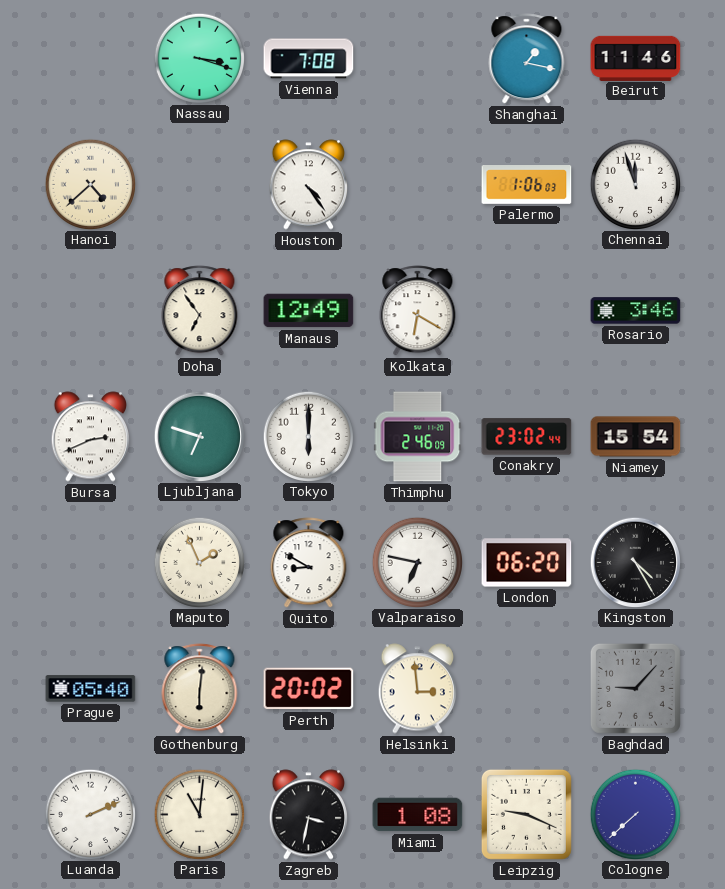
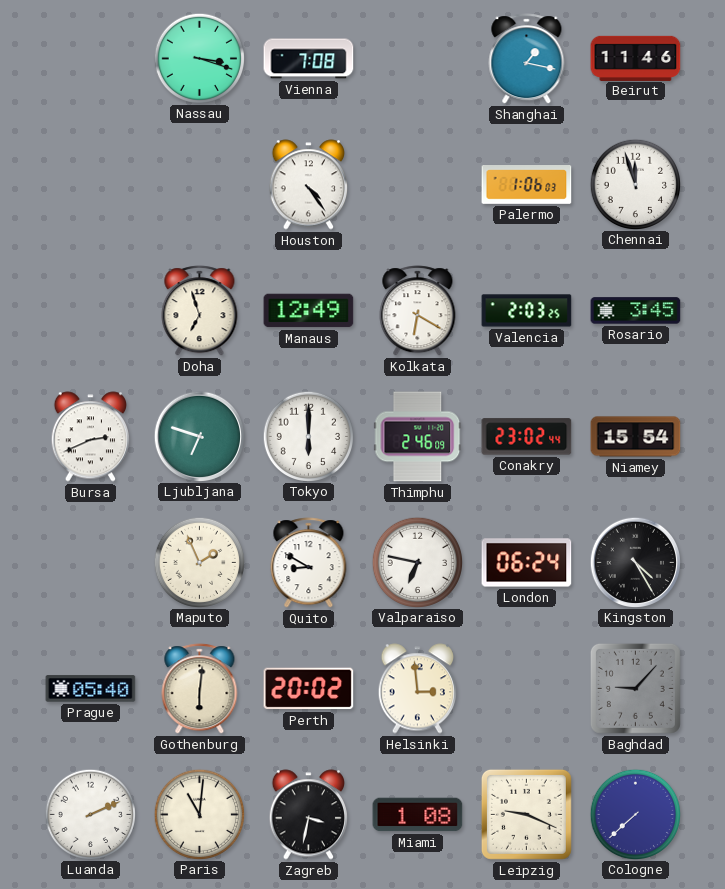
Hanoi: 4:38 -> none
Doha: 6:54 -> 6:57
Valencia: none -> 2:03
Rosario: 3:46 -> 3:45
London: 06:20 -> 06:24
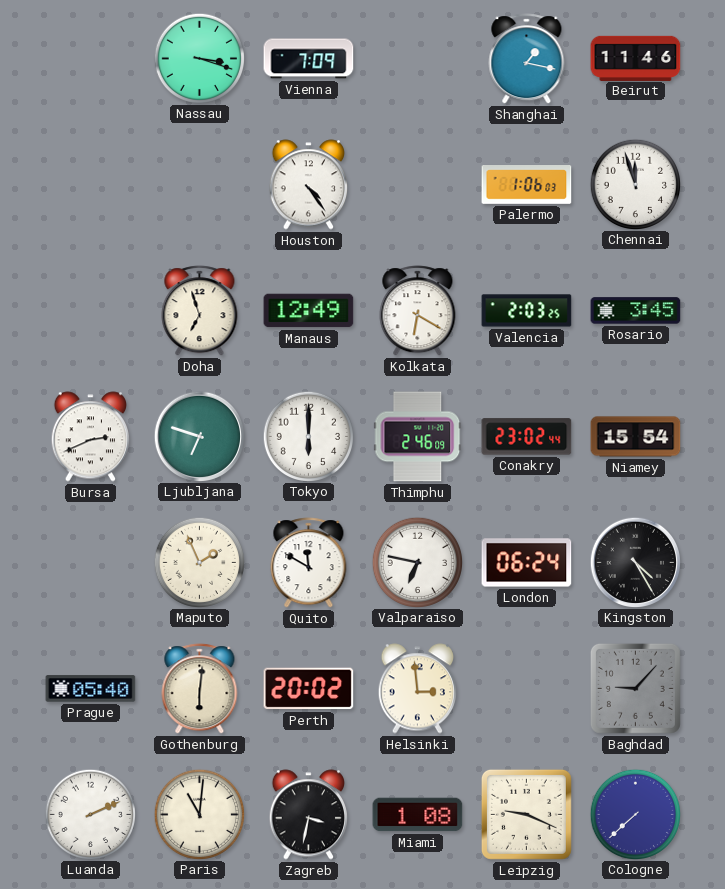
Vienna: 7:08 -> 7:09
Quito: 8:50 -> 11:50
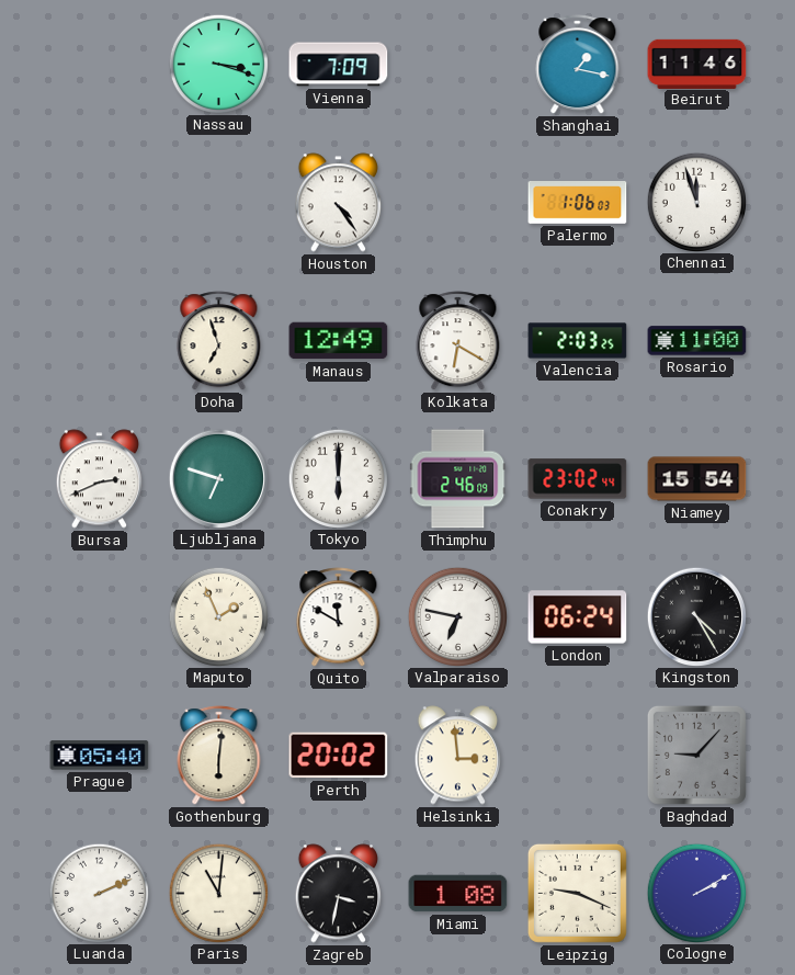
Rosario: 3:45 -> 11:00
Cologne: 7:38 -> 2:10
